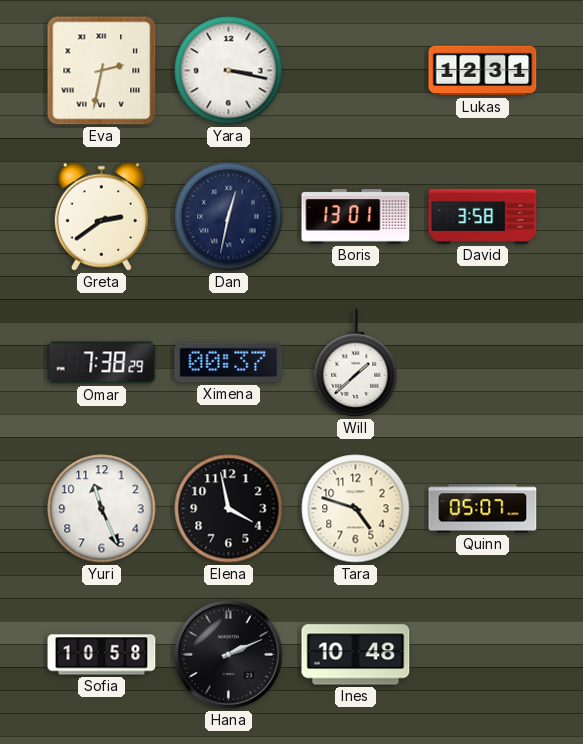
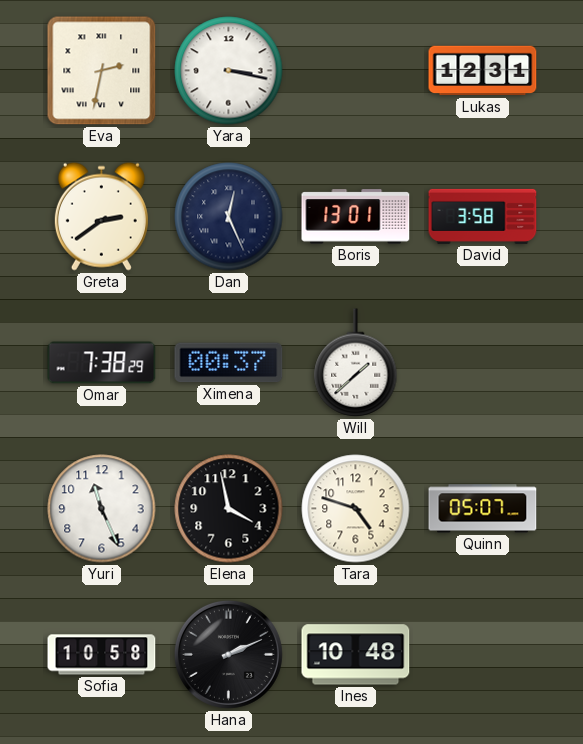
Dan: 12:32 -> 12:26
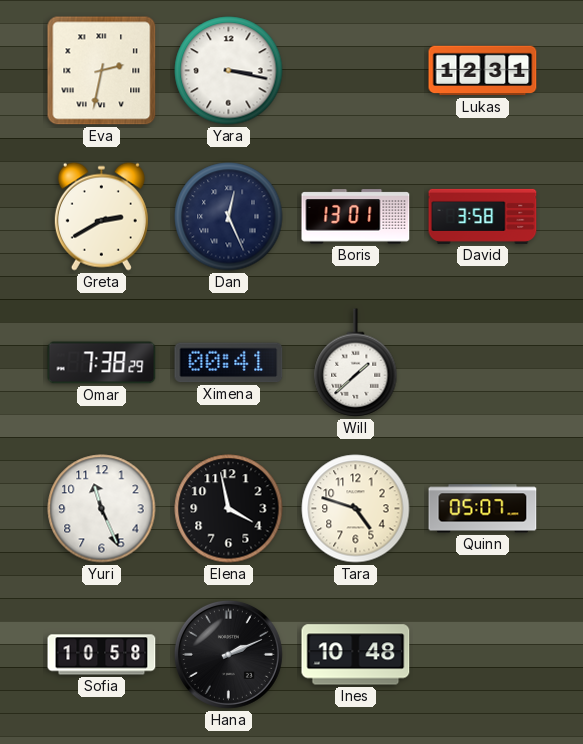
Greta: 2:39 -> 2:40
Ximena: 00:37 -> 00:41
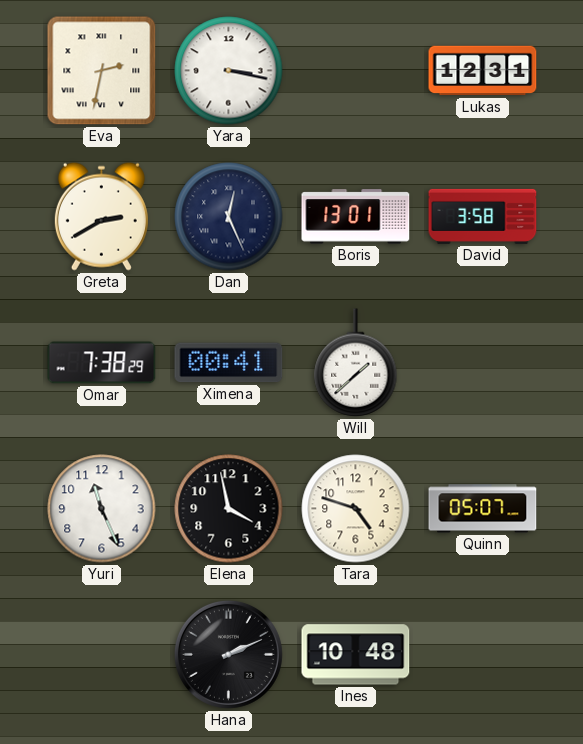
Sofia: 10:58 -> none
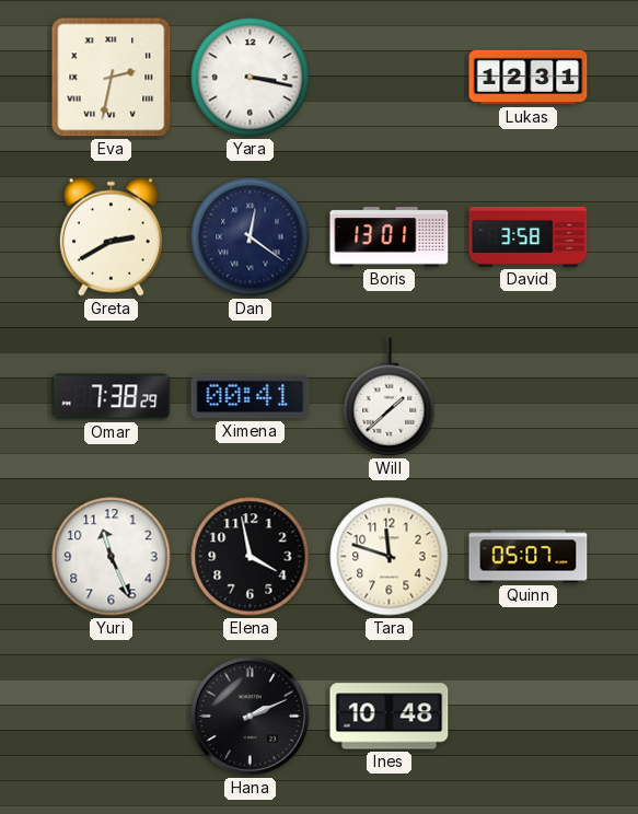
Dan: 12:26 -> 12:21
Tara: 4:48 -> 11:48
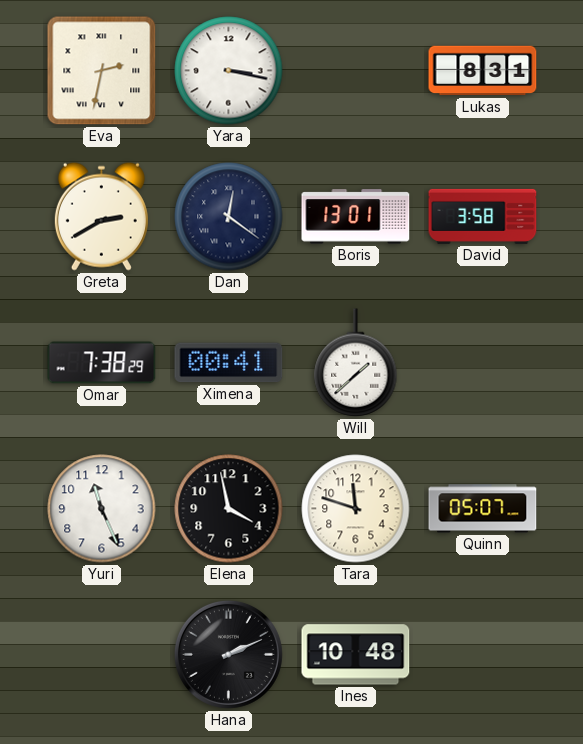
Lukas: 12:31 -> 8:31
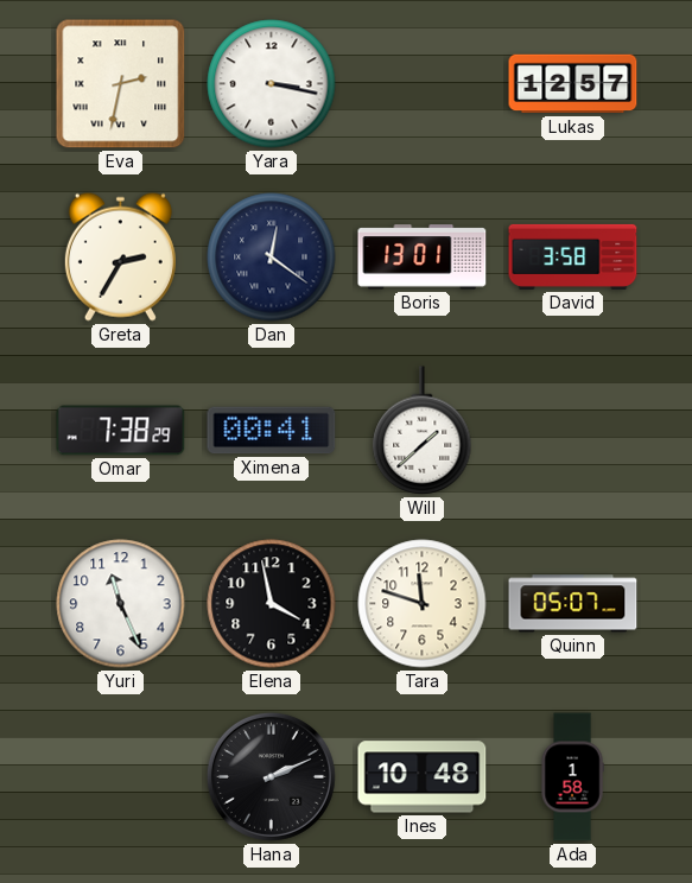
Lukas: 8:31 -> 12:57
Greta: 2:40 -> 2:35
Ada: none -> 1:58
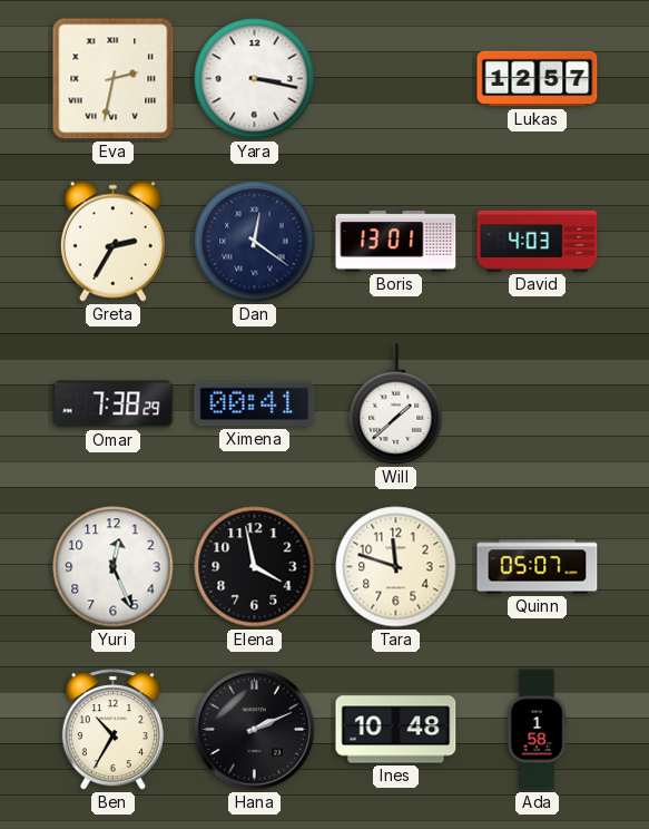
David: 3:58 -> 4:03
Yuri: 11:26 -> 12:26
Ben: none -> 10:35
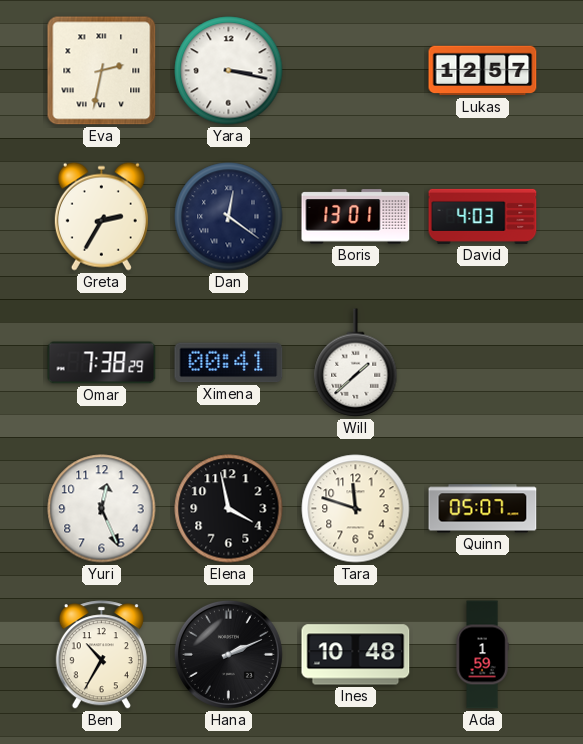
Ada: 1:58 -> 1:59
